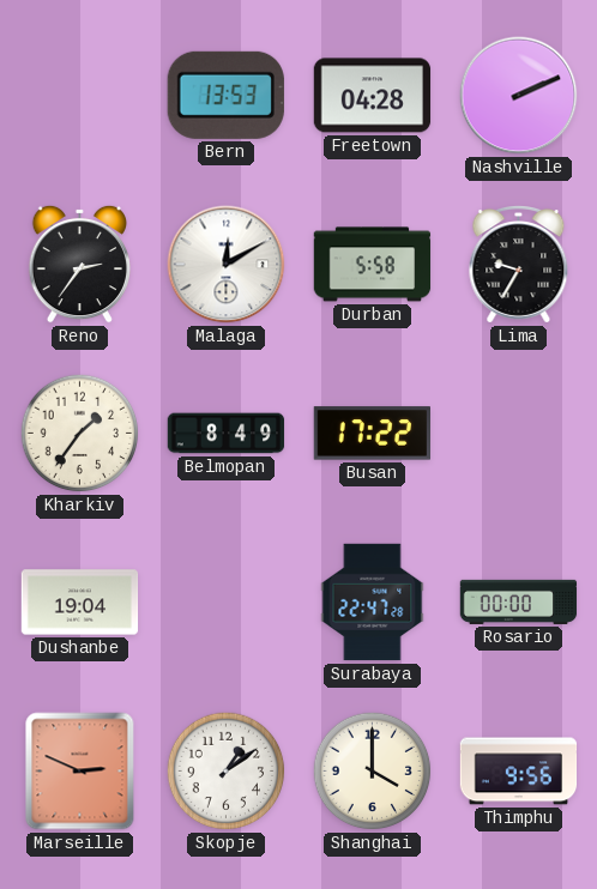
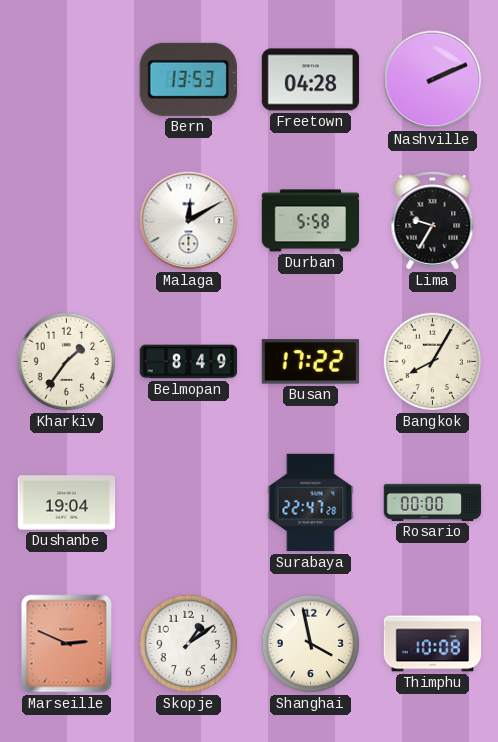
Reno: 2:36 -> none
Bangkok: none -> 8:05
Shanghai: 4:00 -> 3:58
Thimphu: 9:56 -> 10:08
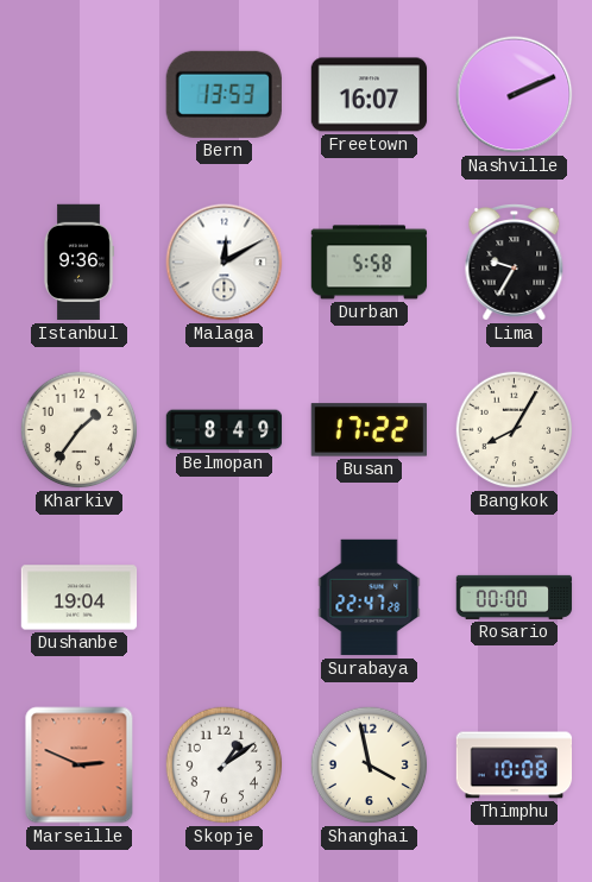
Freetown: 04:28 -> 16:07
Istanbul: none -> 9:36
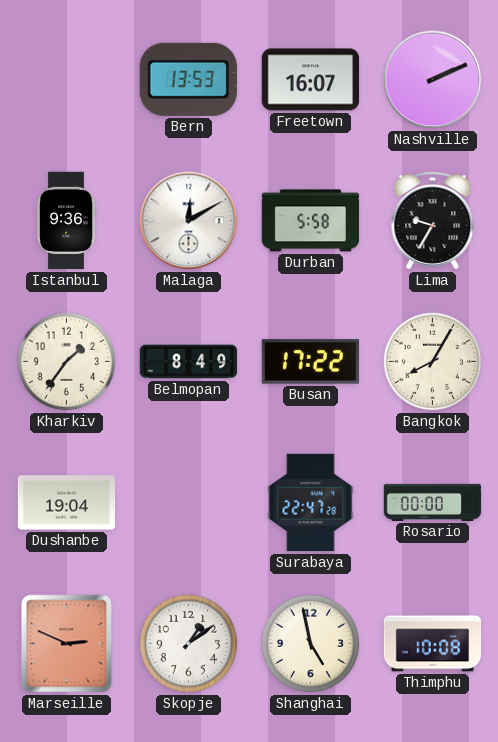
Shanghai: 3:58 -> 4:58
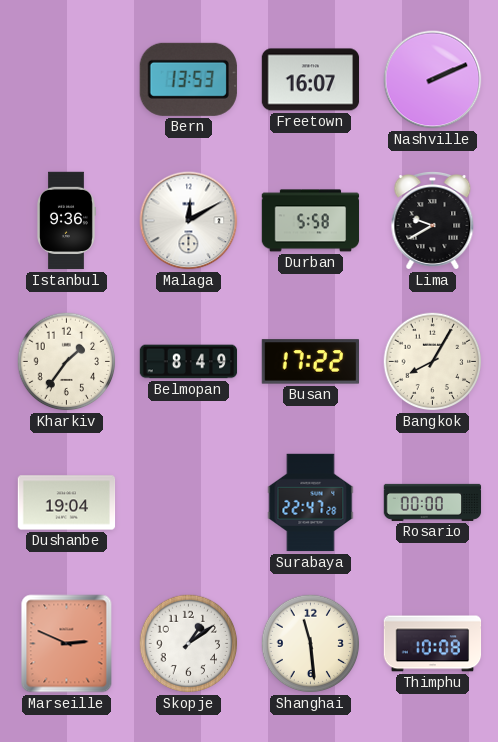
Lima: 9:35 -> 9:40
Shanghai: 4:58 -> 11:29
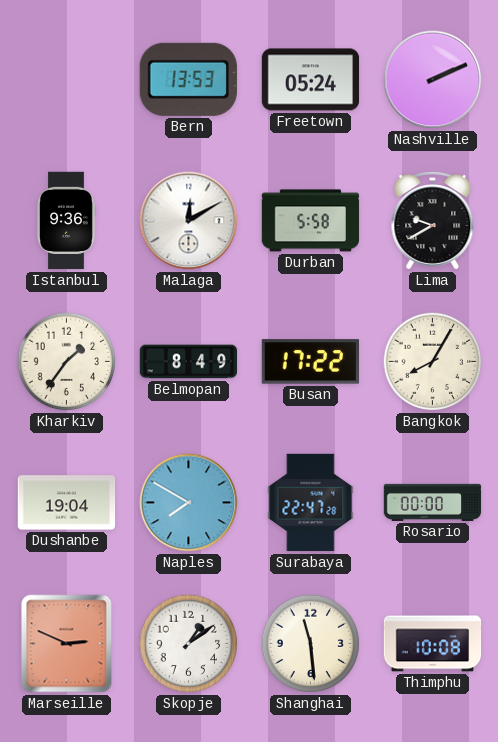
Freetown: 16:07 -> 05:24
Naples: none -> 7:50
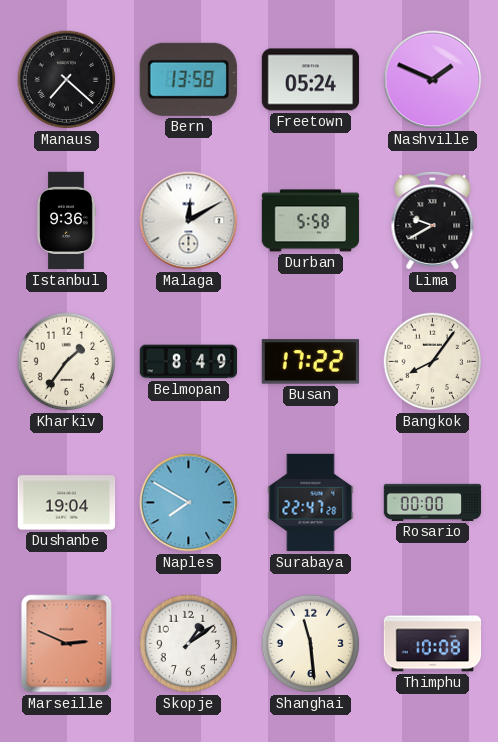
Manaus: none -> 7:22
Bern: 13:53 -> 13:58
Nashville: 2:11 -> 1:49
Bangkok: 8:05 -> 8:06
